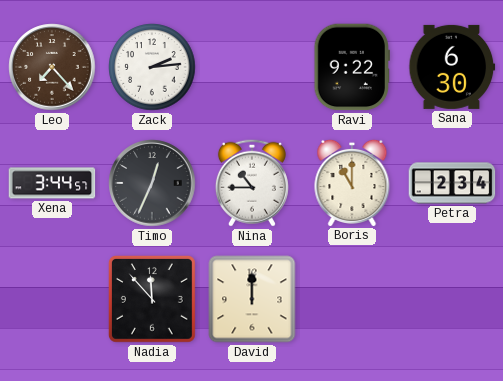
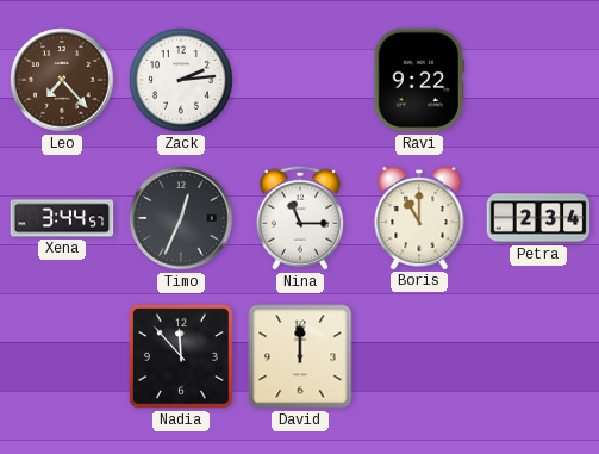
Sana: 6:30 -> none
Nina: 10:45 -> 11:15
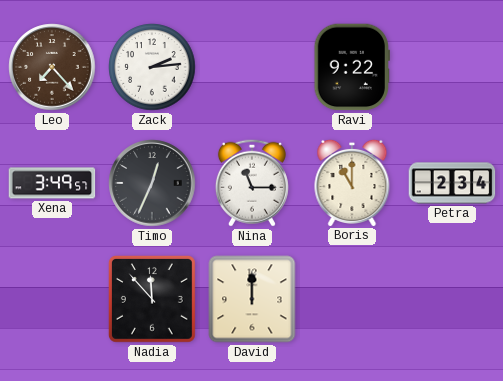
Xena: 3:44 -> 3:49
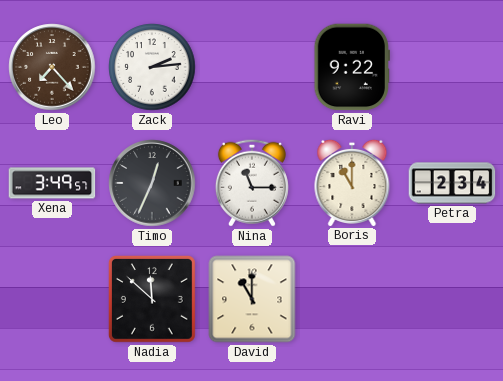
Nadia: 11:53 -> 11:52
David: 12:00 -> 11:00
